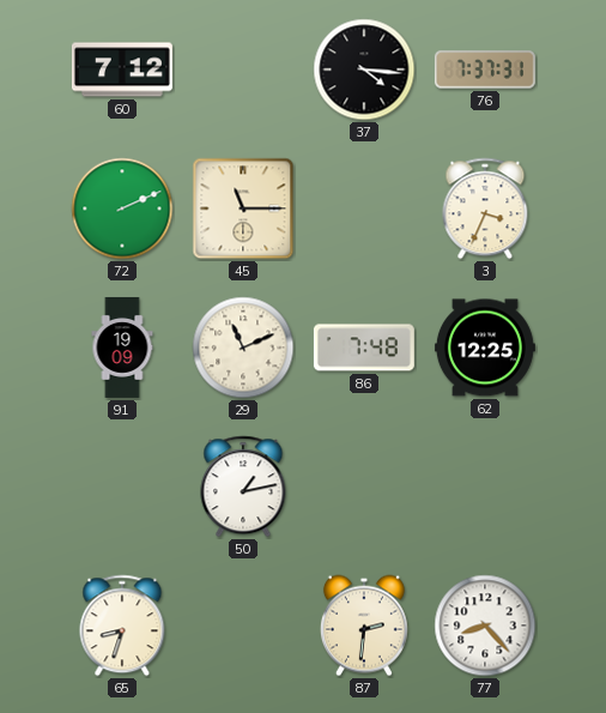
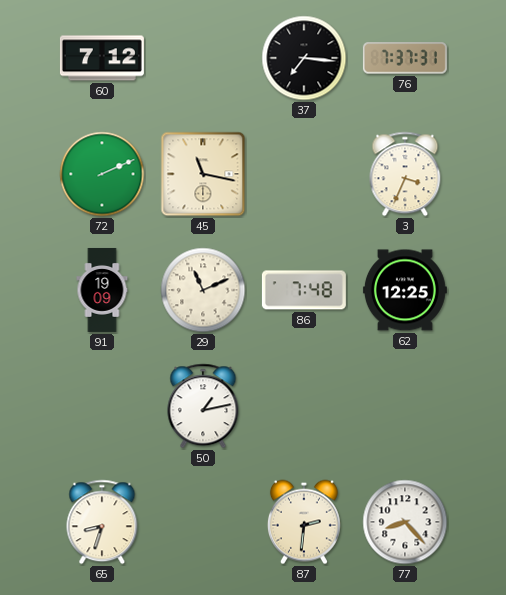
37: 4:16 -> 7:16
45: 11:15 -> 11:17
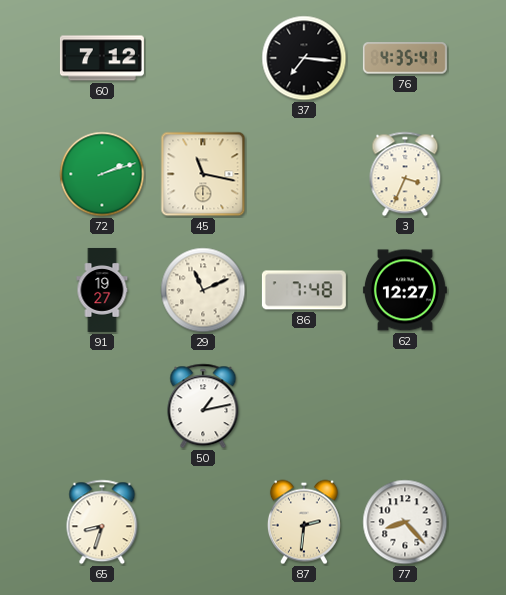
76: 7:37 -> 4:35
72: 2:11 -> 2:12
91: 19:09 -> 19:27
62: 12:25 -> 12:27
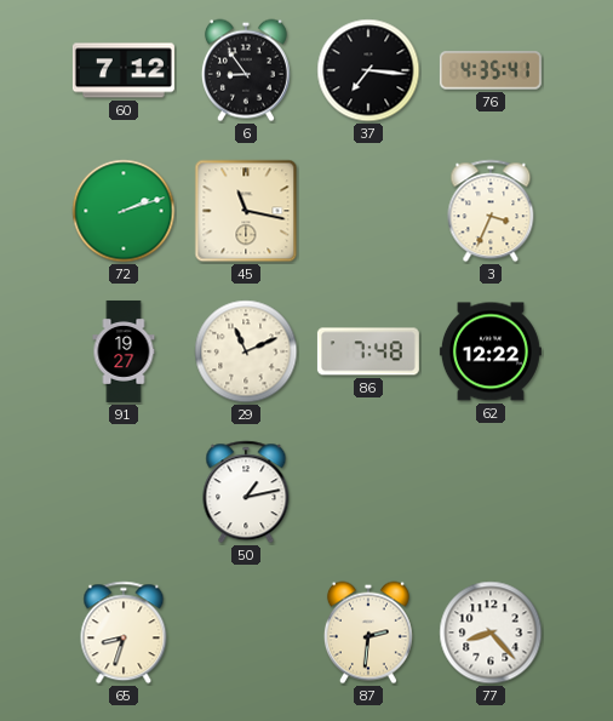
6: none -> 8:54
62: 12:27 -> 12:22
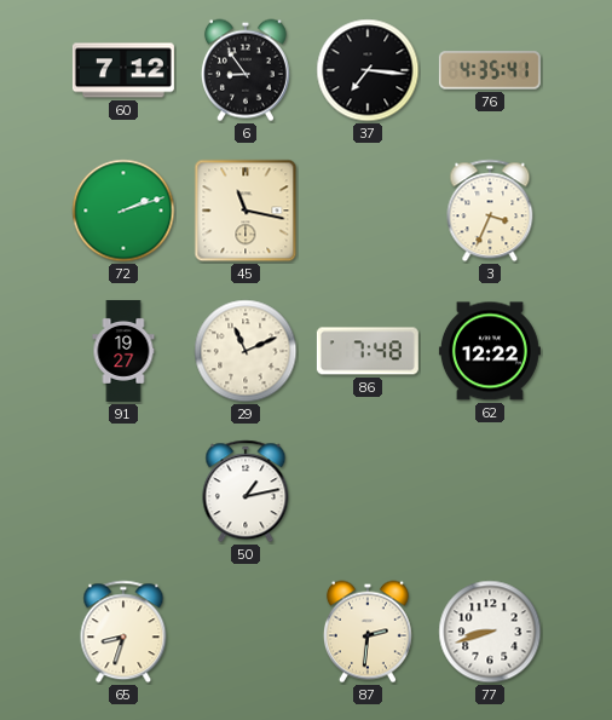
77: 8:23 -> 8:42
